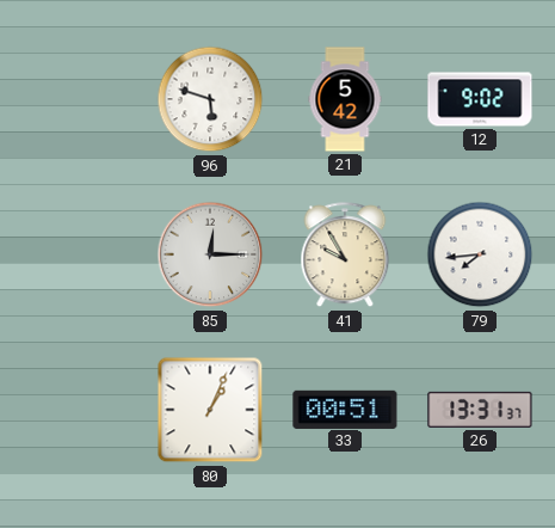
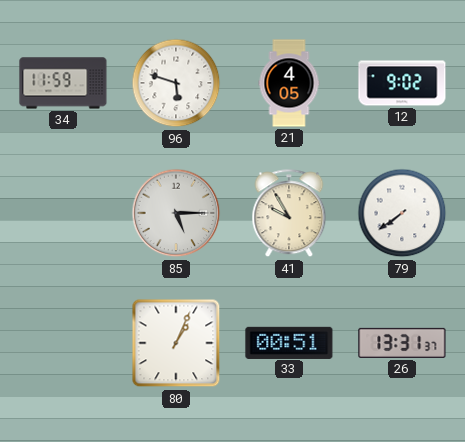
34: none -> 11:59
21: 5:42 -> 4:05
85: 12:15 -> 5:15
79: 7:44 -> 7:39
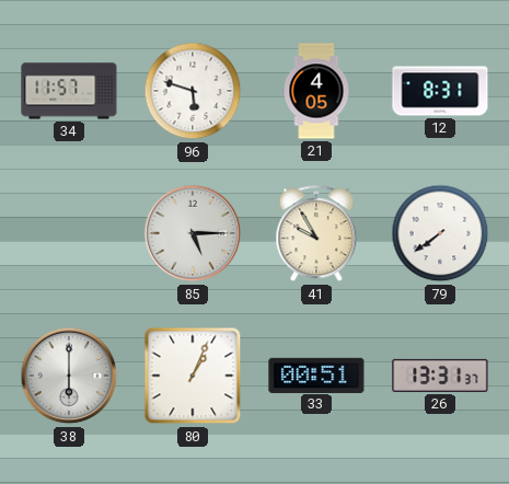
34: 11:59 -> 11:57
12: 9:02 -> 8:31
38: none -> 6:00
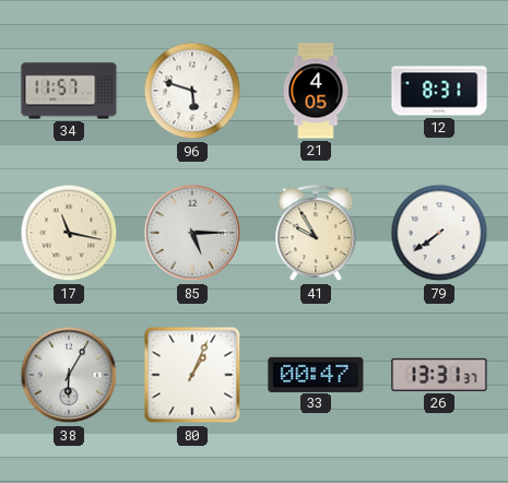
17: none -> 11:17
38: 6:00 -> 6:05
33: 00:51 -> 00:47
